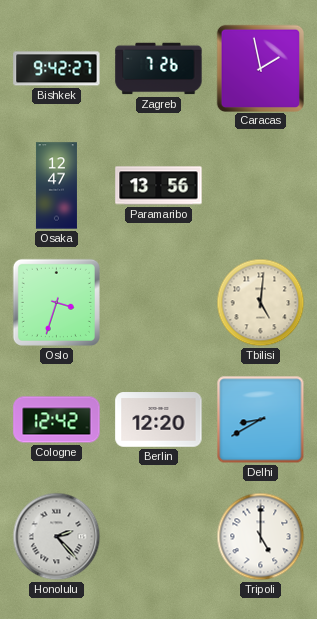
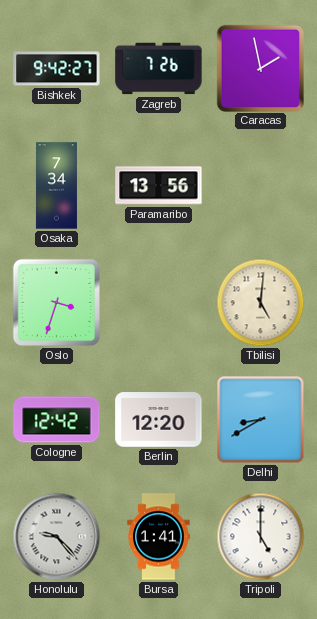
Osaka: 12:47 -> 7:34
Honolulu: 2:23 -> 9:23
Bursa: none -> 1:41
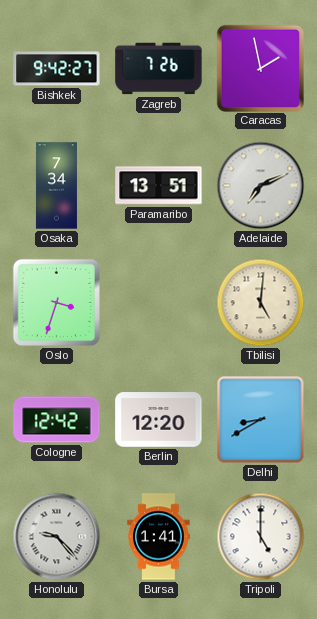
Paramaribo: 13:56 -> 13:51
Adelaide: none -> 7:11
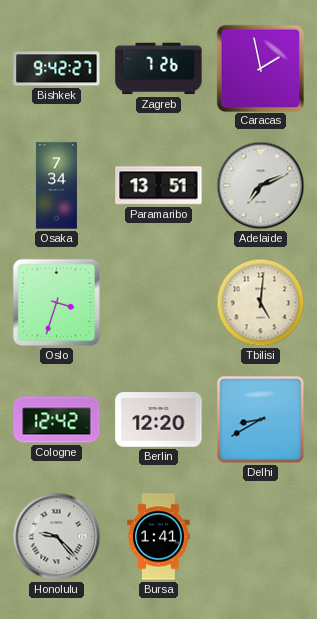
Tripoli: 5:00 -> none
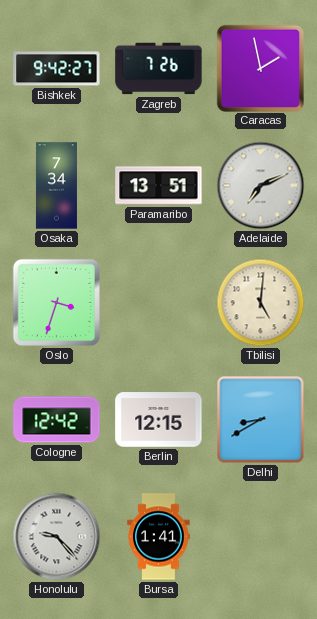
Berlin: 12:20 -> 12:15
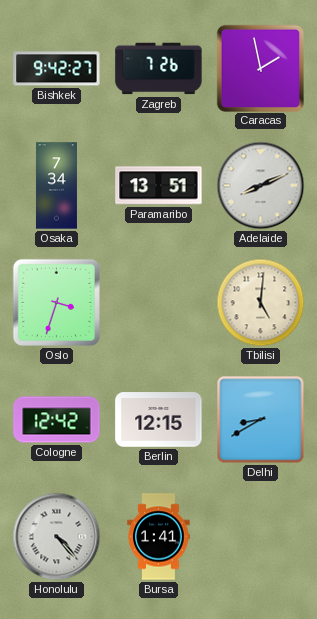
Adelaide: 7:11 -> 8:11
Honolulu: 9:23 -> 4:23
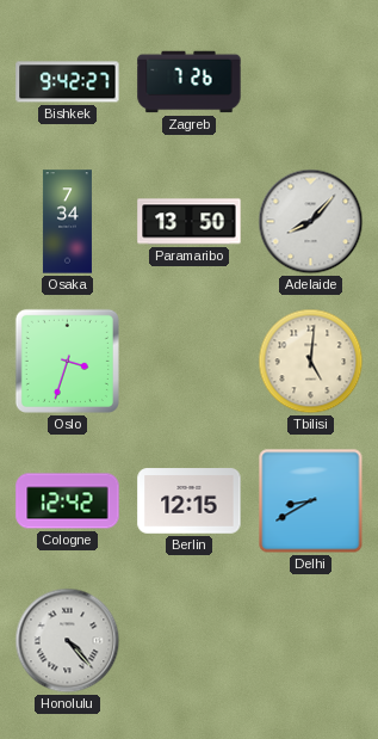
Caracas: 1:58 -> none
Paramaribo: 13:51 -> 13:50
Adelaide: 8:11 -> 8:07
Bursa: 1:41 -> none
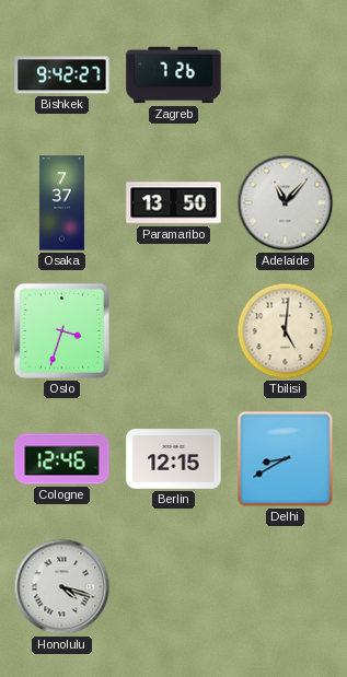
Osaka: 7:34 -> 7:37
Adelaide: 8:07 -> 11:07
Cologne: 12:42 -> 12:46
Honolulu: 4:23 -> 4:18
